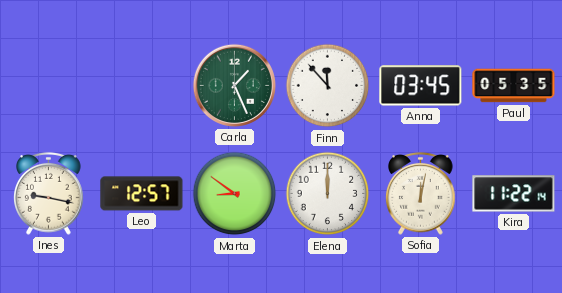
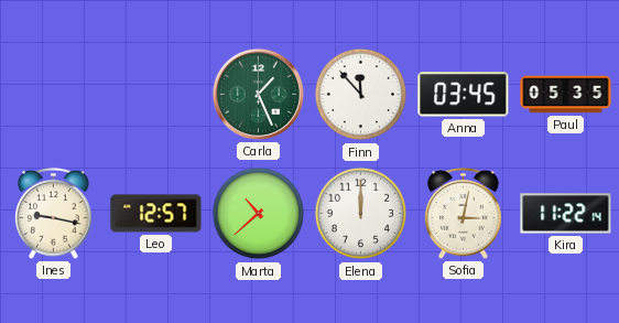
Marta: 8:51 -> 10:38
Sofia: 12:02 -> 3:02
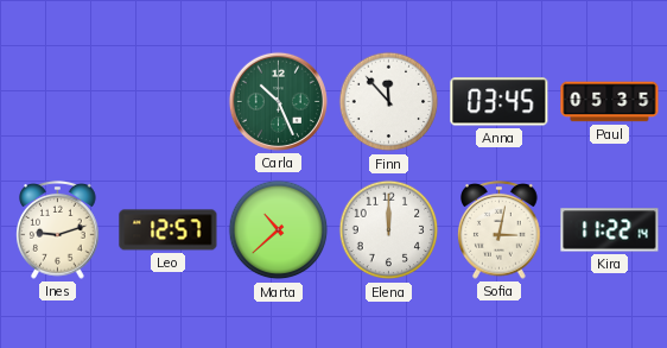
Carla: 1:26 -> 10:26
Ines: 9:17 -> 9:12
